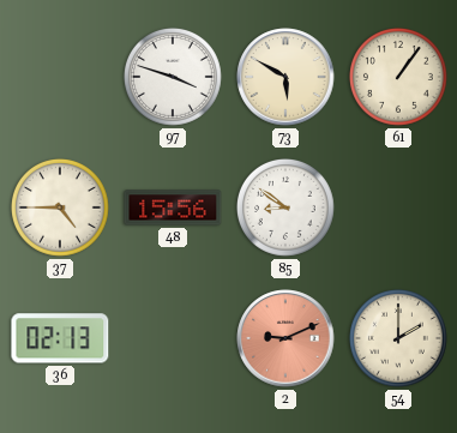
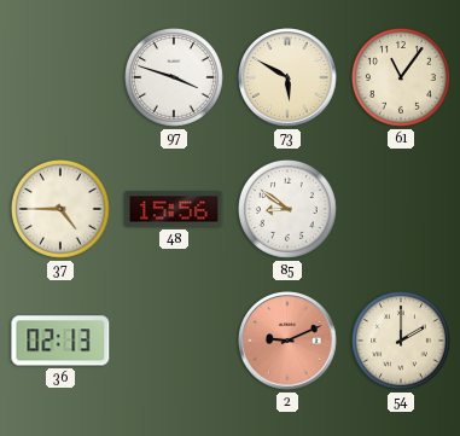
61: 1:06 -> 11:06
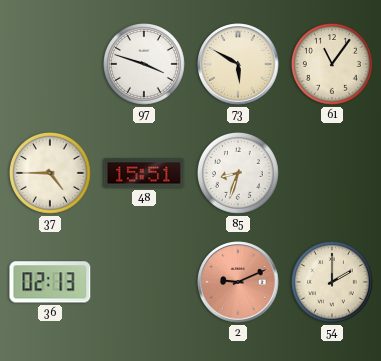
48: 15:56 -> 15:51
85: 8:51 -> 8:33
